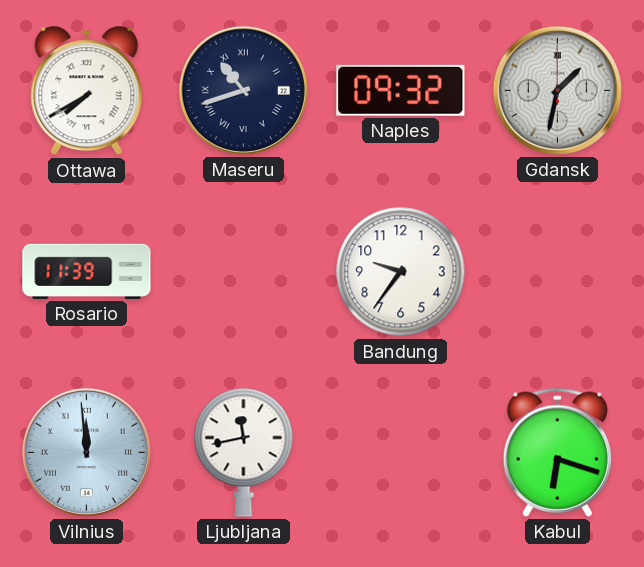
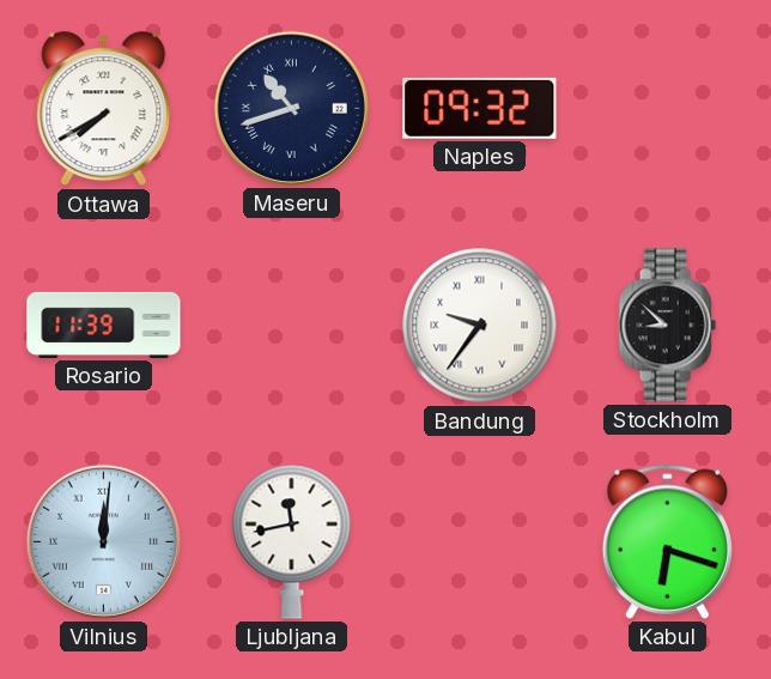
Gdansk: 1:32 -> none
Bandung numerals: Arabic -> Roman
Stockholm: none -> 8:52
Vilnius: 11:59 -> 12:01
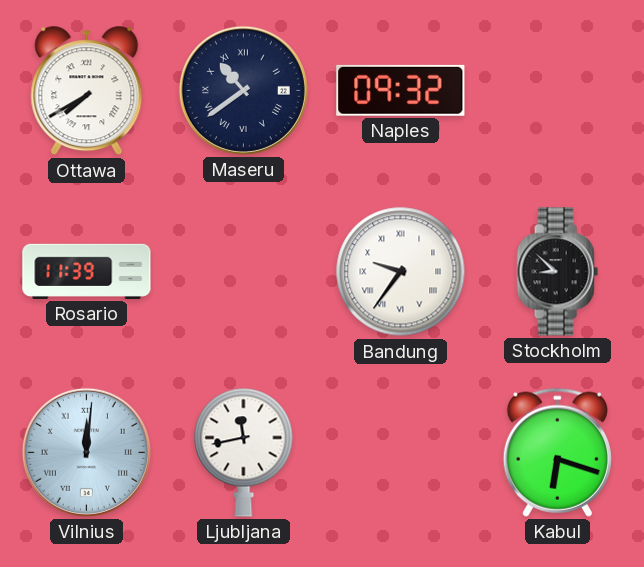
Maseru: 10:42 -> 10:39
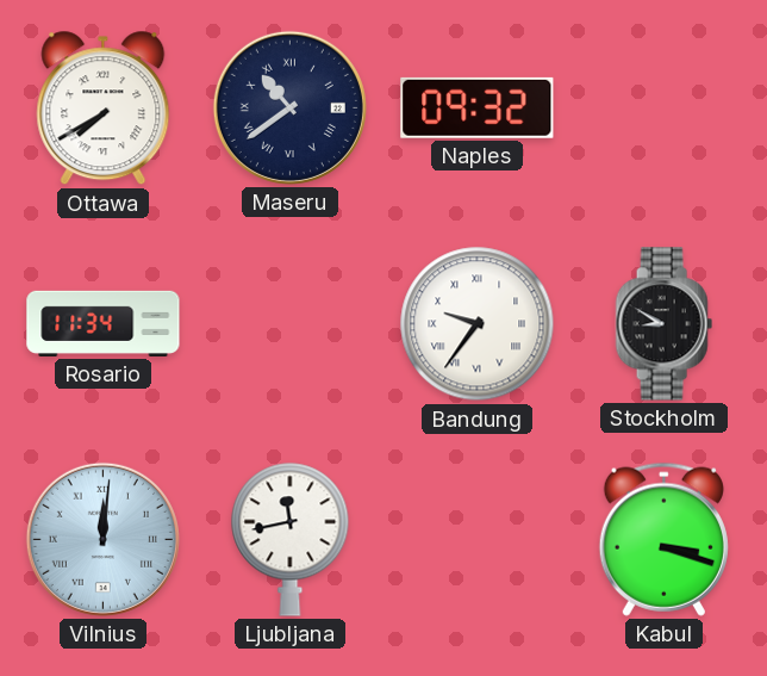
Rosario: 11:39 -> 11:34
Stockholm: 8:52 -> 8:50
Kabul: 6:18 -> 3:18
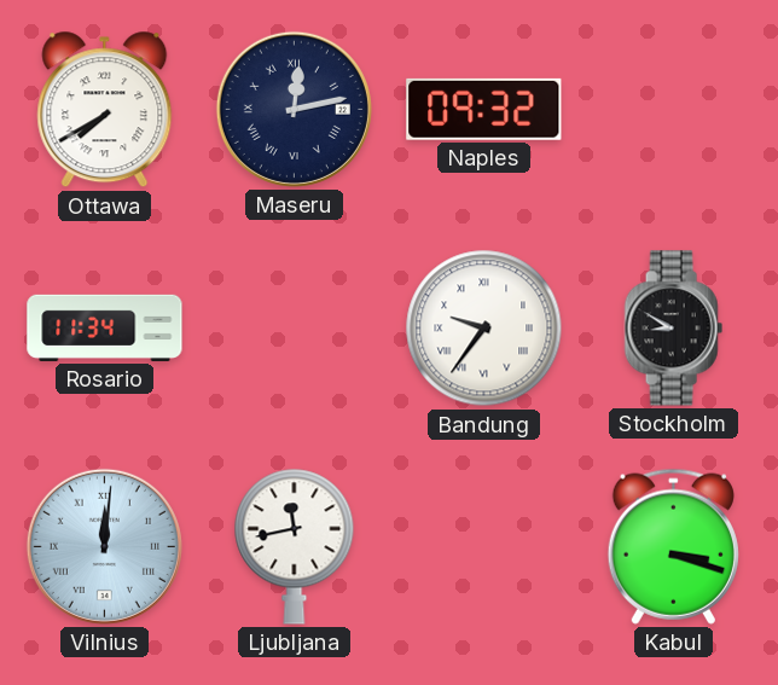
Maseru: 10:39 -> 12:13
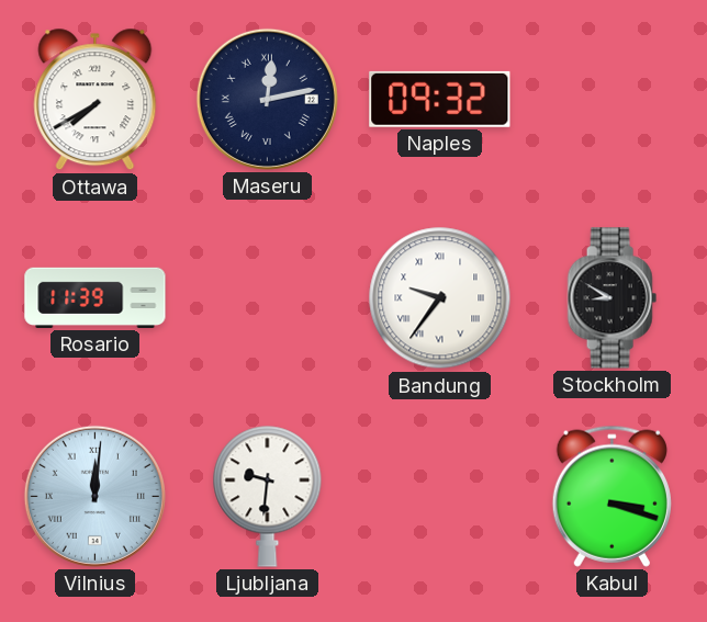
Rosario: 11:34 -> 11:39
Ljubljana: 11:43 -> 9:31
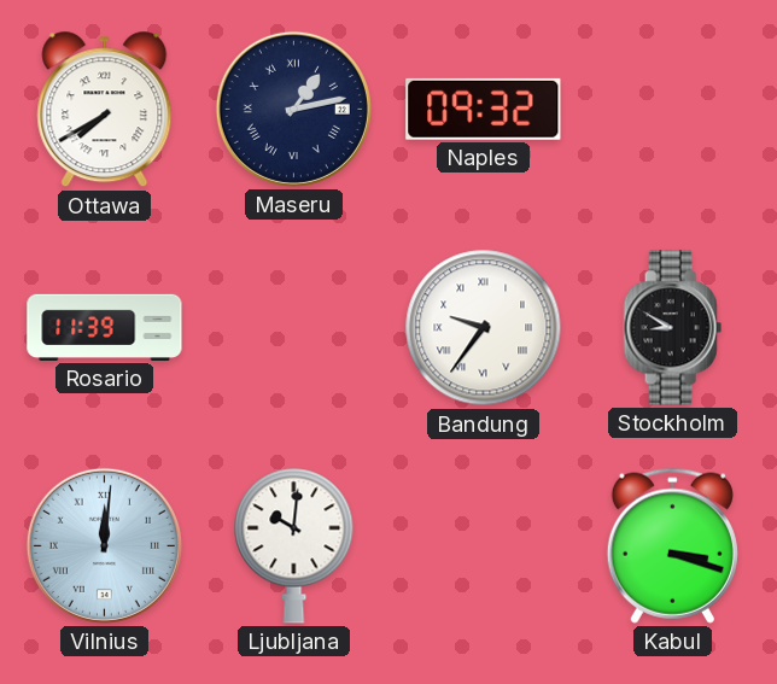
Maseru: 12:13 -> 1:13
Ljubljana: 9:31 -> 10:01
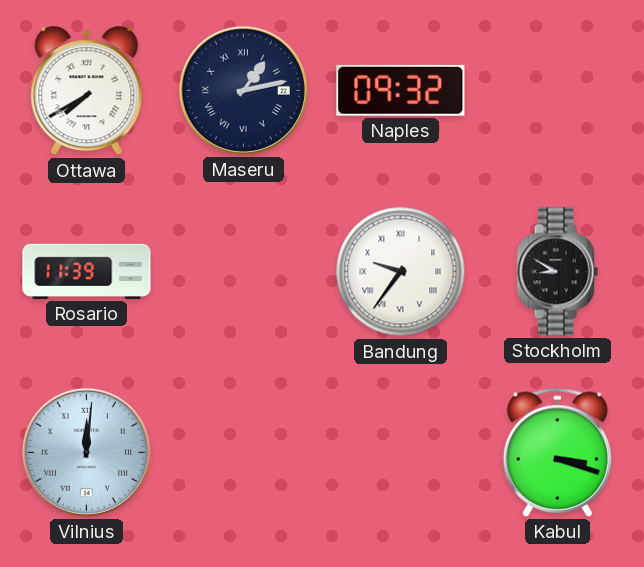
Ljubljana: 10:01 -> none
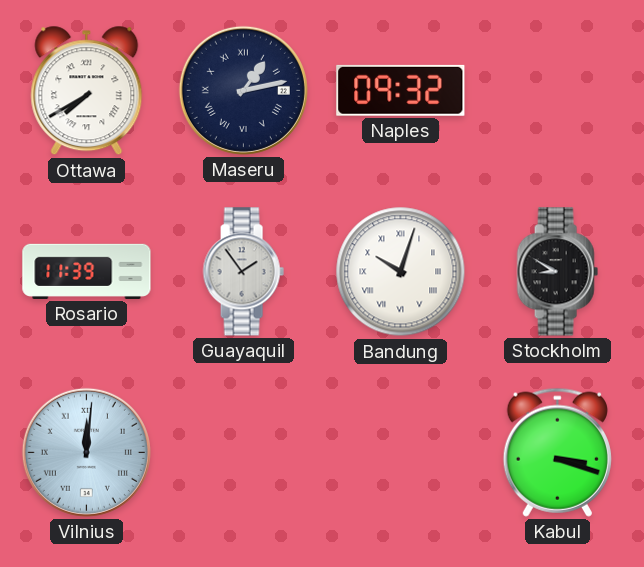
Guayaquil: none -> 1:54
Bandung: 9:36 -> 10:03
